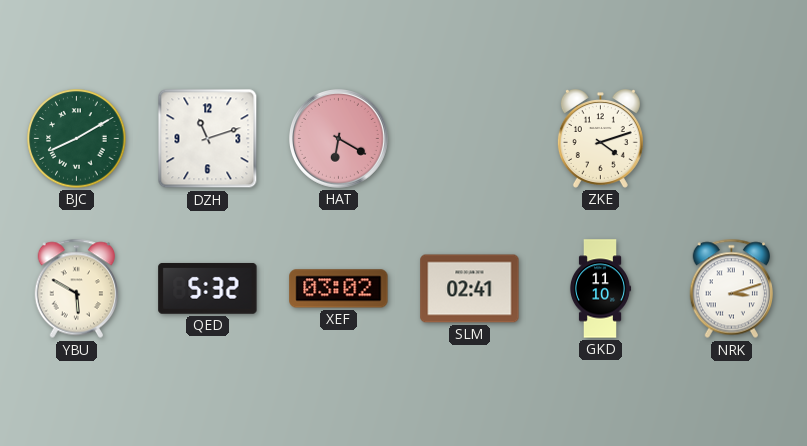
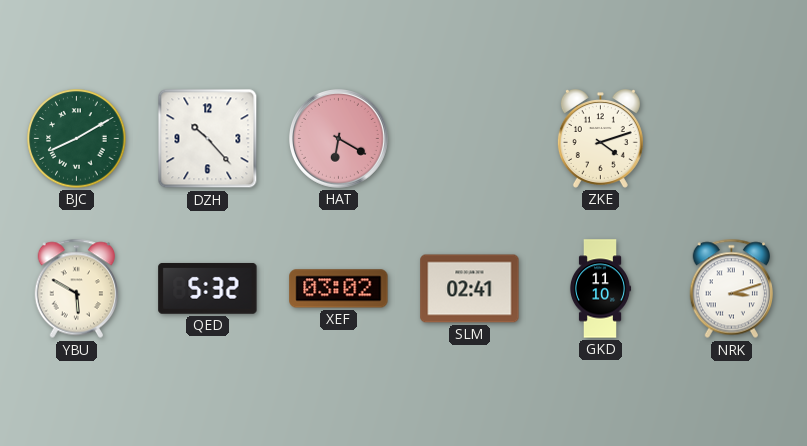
DZH: 11:12 -> 10:23
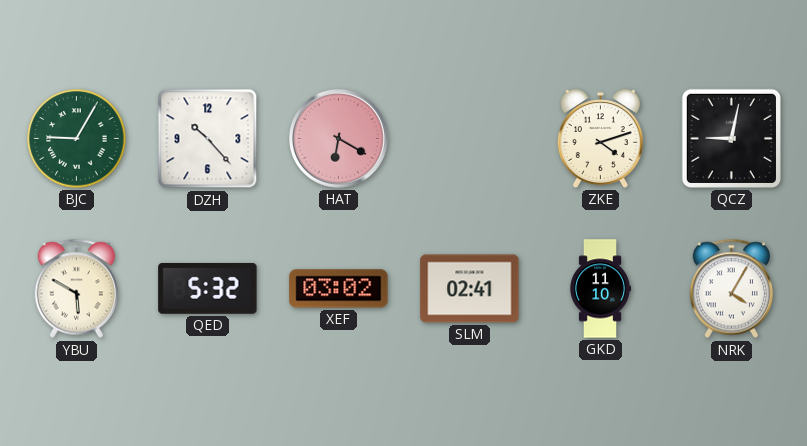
BJC: 8:10 -> 9:05
QCZ: none -> 9:02
NRK: 3:12 -> 4:05
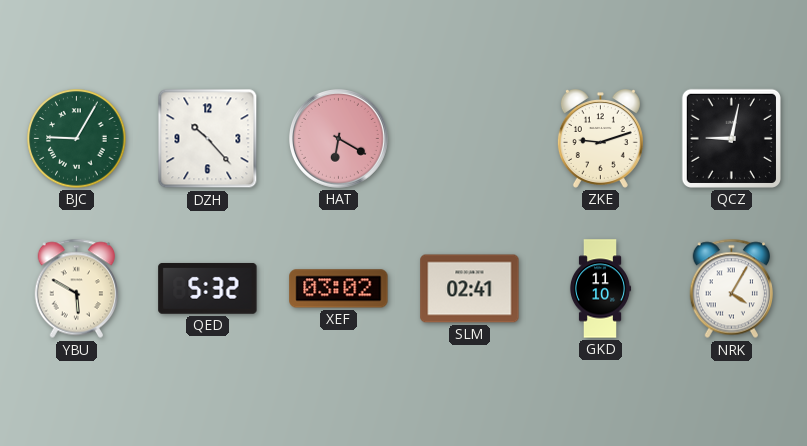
ZKE: 4:12 -> 9:12
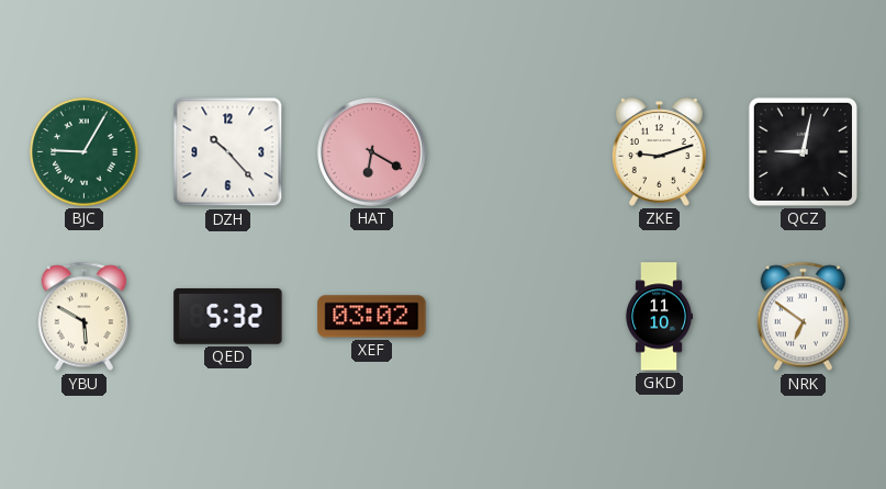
SLM: 02:41 -> none
NRK: 4:05 -> 6:51
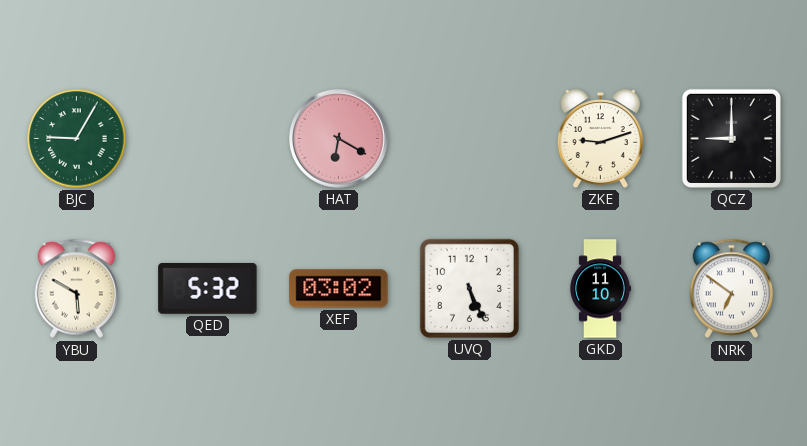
DZH: 10:23 -> none
QCZ: 9:02 -> 9:00
UVQ: none -> 5:26
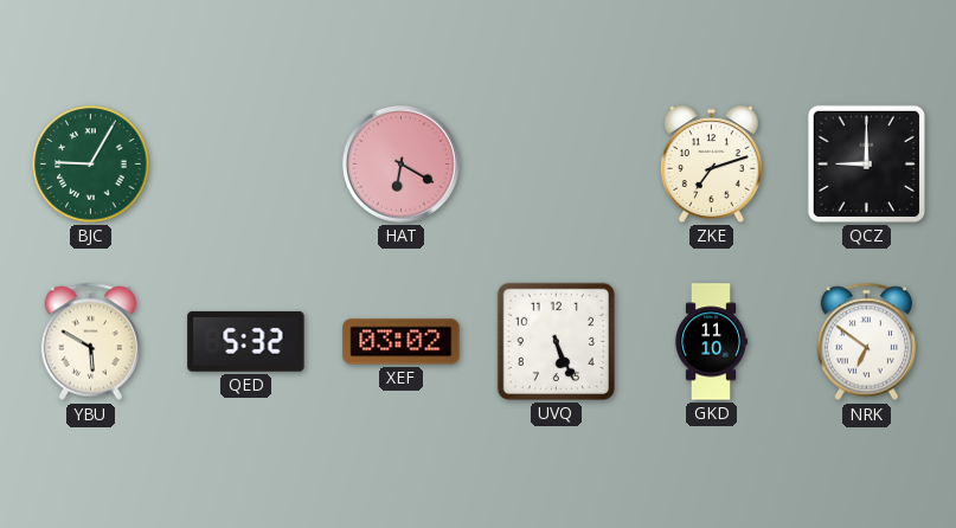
ZKE: 9:12 -> 7:12
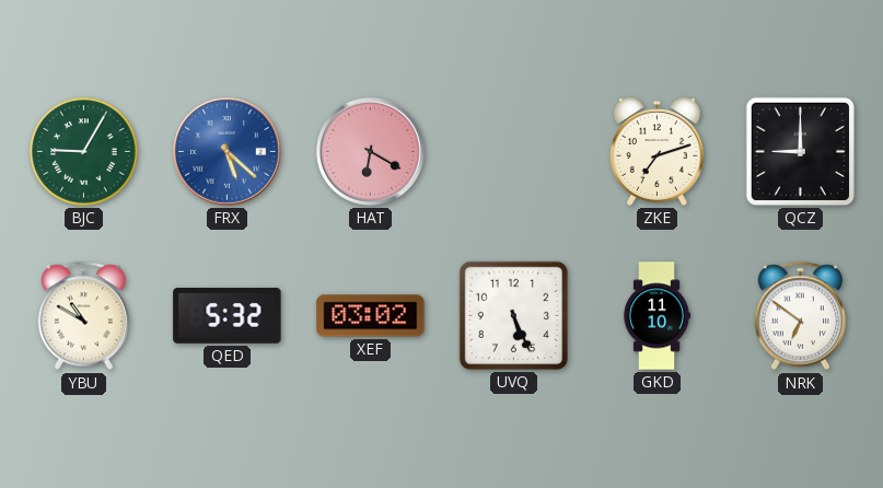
FRX: none -> 5:22
YBU: 5:50 -> 10:50
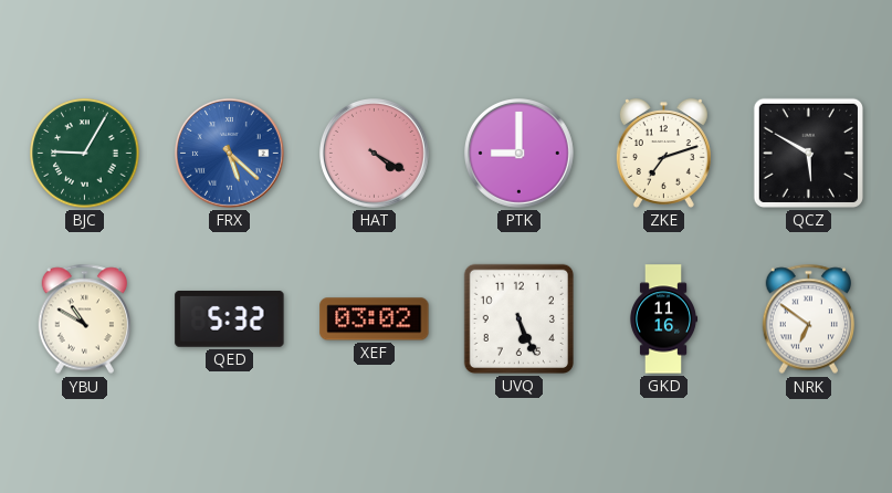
HAT: 6:20 -> 4:20
PTK: none -> 9:00
QCZ: 9:00 -> 5:50
GKD: 11:10 -> 11:16
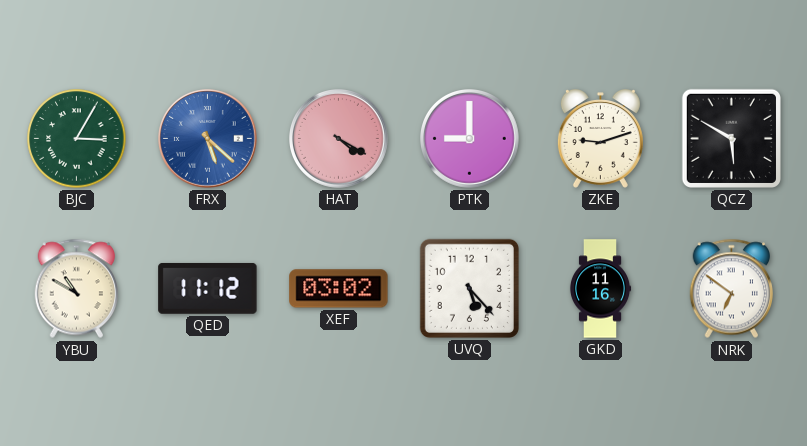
BJC: 9:05 -> 3:05
ZKE: 7:12 -> 9:12
QED: 5:32 -> 11:12
UVQ: 5:26 -> 5:23
